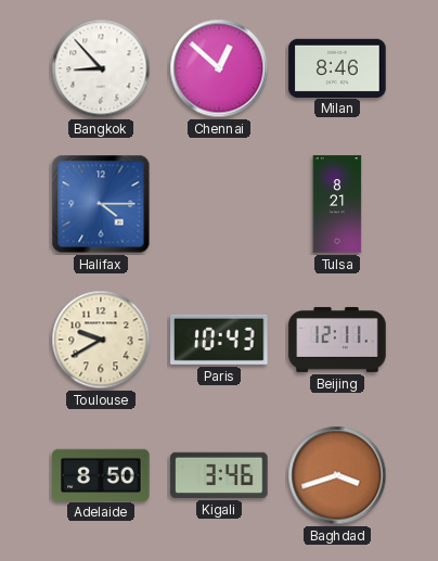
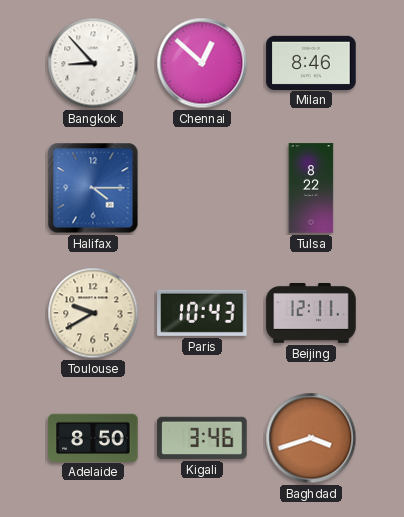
Tulsa: 8:21 -> 8:22
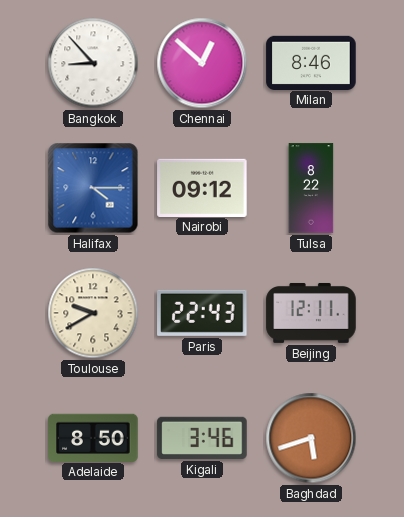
Nairobi: none -> 09:12
Paris: 10:43 -> 22:43
Baghdad: 3:42 -> 5:42
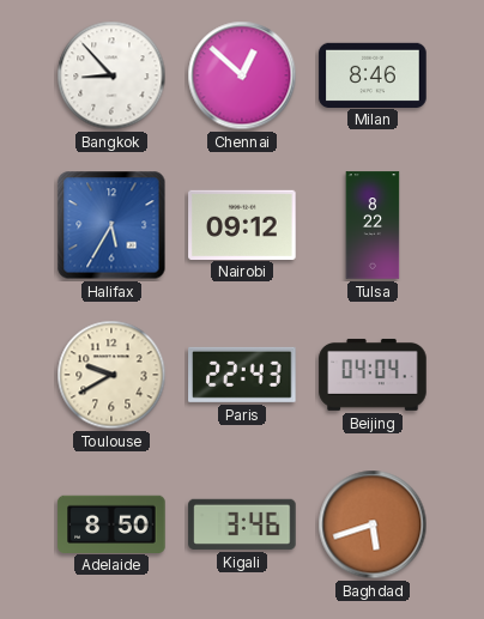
Halifax: 4:15 -> 5:35
Beijing: 12:11 -> 04:04
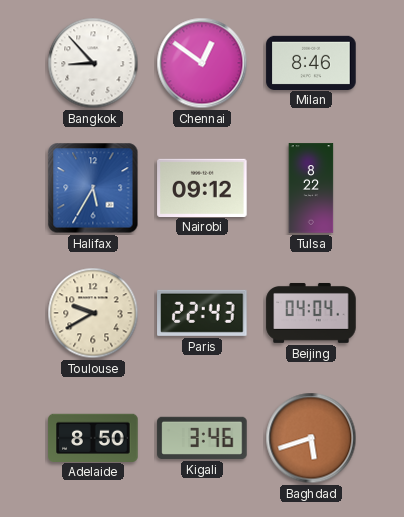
Chennai: 12:52 -> 12:51
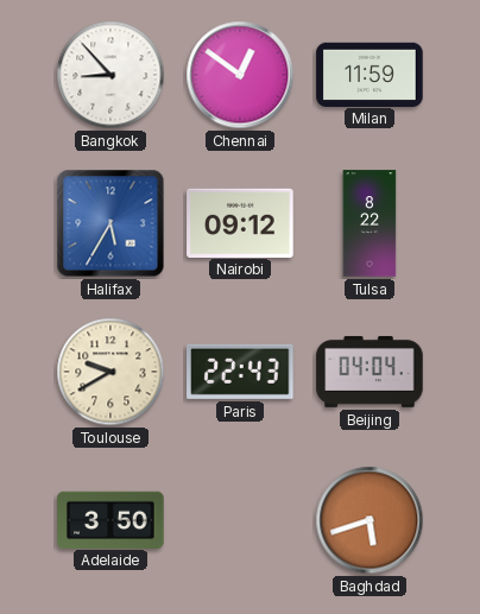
Milan: 8:46 -> 11:59
Adelaide: 8:50 -> 3:50
Kigali: 3:46 -> none
